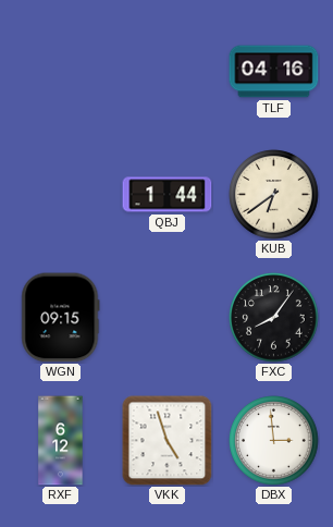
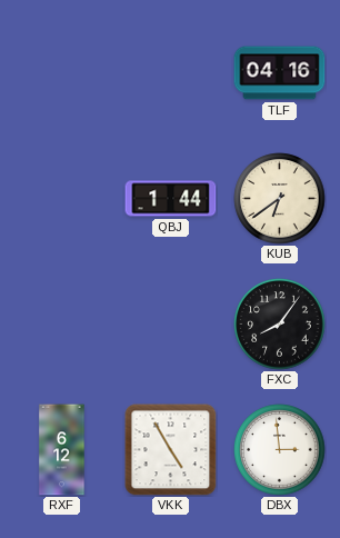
WGN: 09:15 -> none
VKK: 4:57 -> 4:55
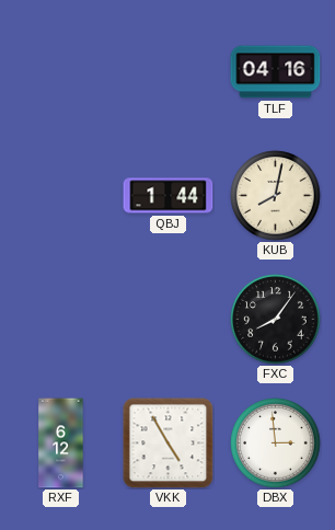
KUB: 6:39 -> 8:02
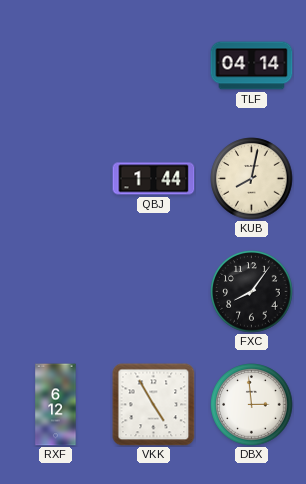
TLF: 04:16 -> 04:14
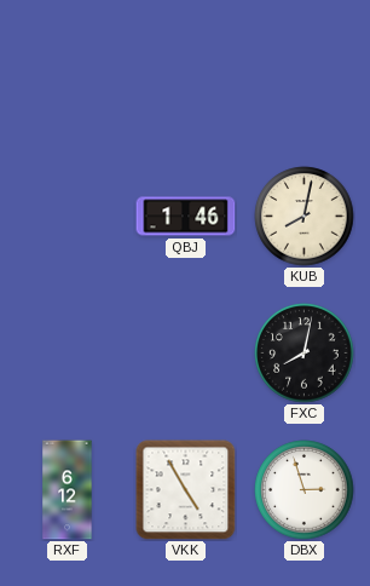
TLF: 04:14 -> none
QBJ: 1:44 -> 1:46
FXC: 8:06 -> 8:02
DBX: 2:59 -> 2:57
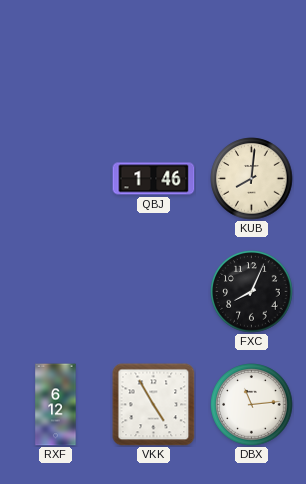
KUB: 8:02 -> 8:01
FXC: 8:02 -> 8:04
DBX: 2:57 -> 11:14
